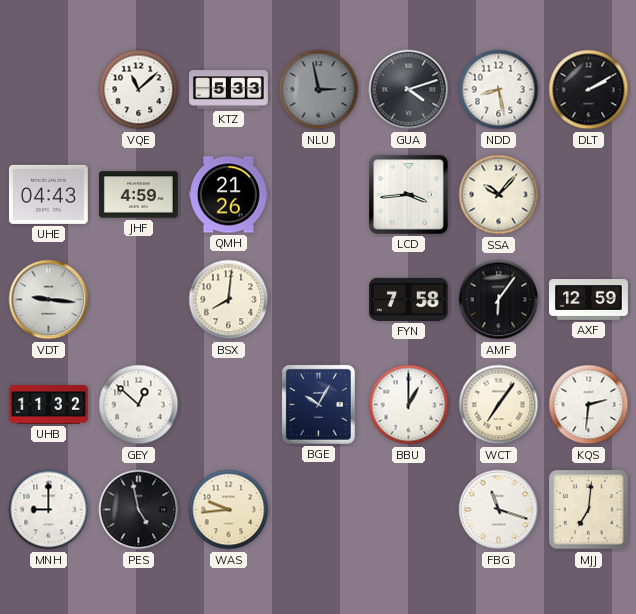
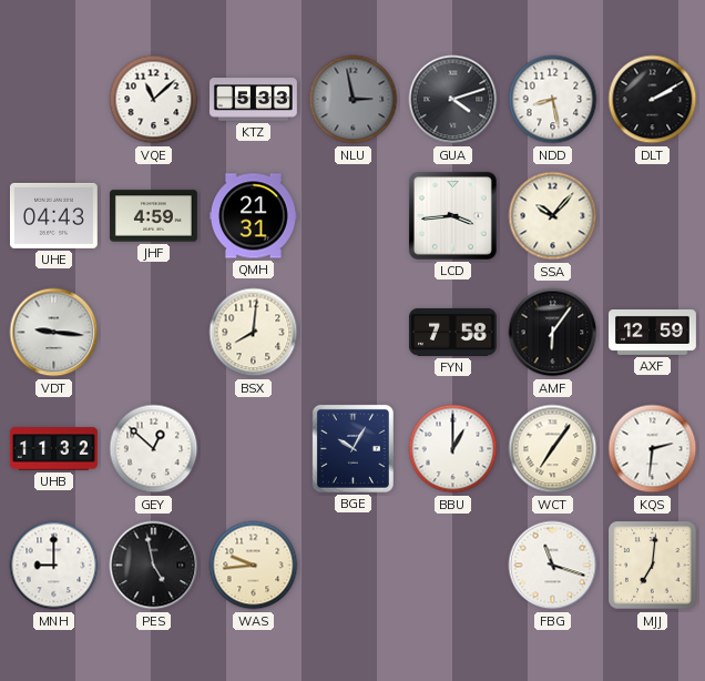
QMH: 21:26 -> 21:31
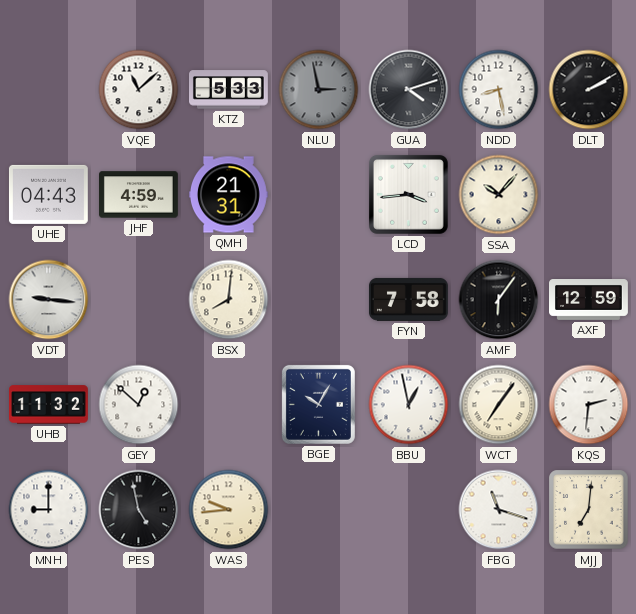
BBU: 1:00 -> 12:58
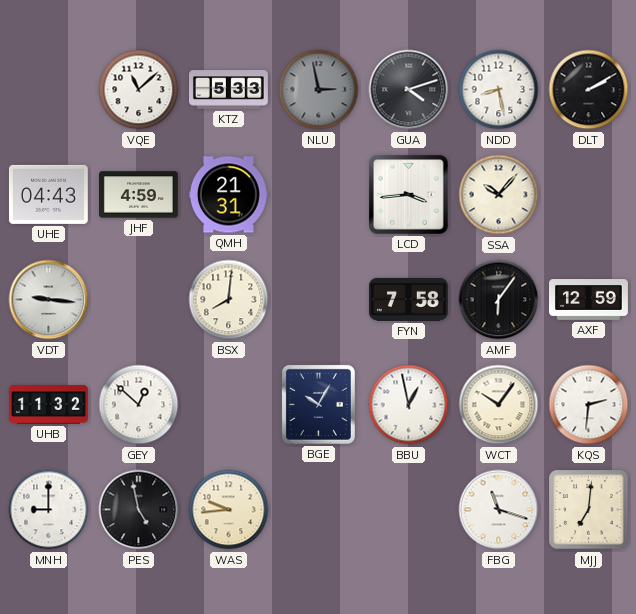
WCT: 7:06 -> 10:06
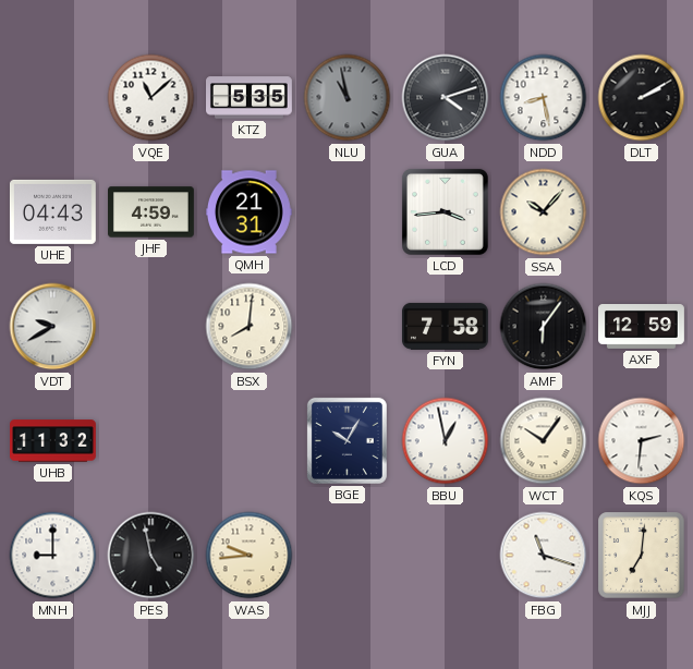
KTZ: 5:33 -> 5:35
NLU: 2:58 -> 10:58
VDT: 9:16 -> 9:40
GEY: 12:52 -> none
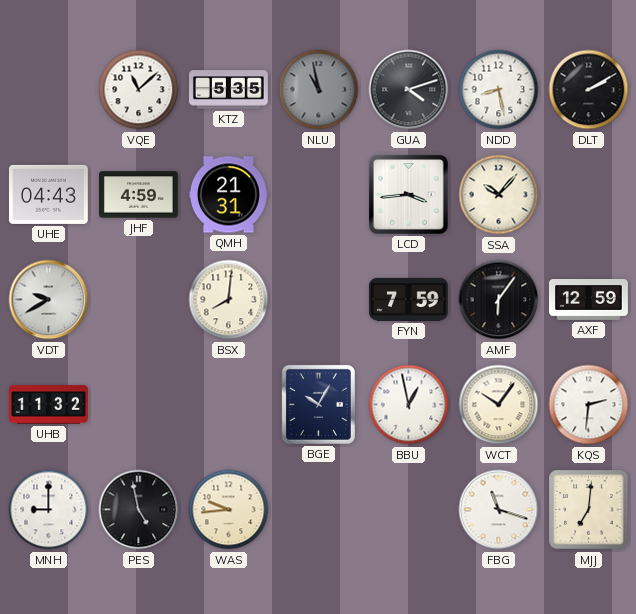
FYN: 7:58 -> 7:59
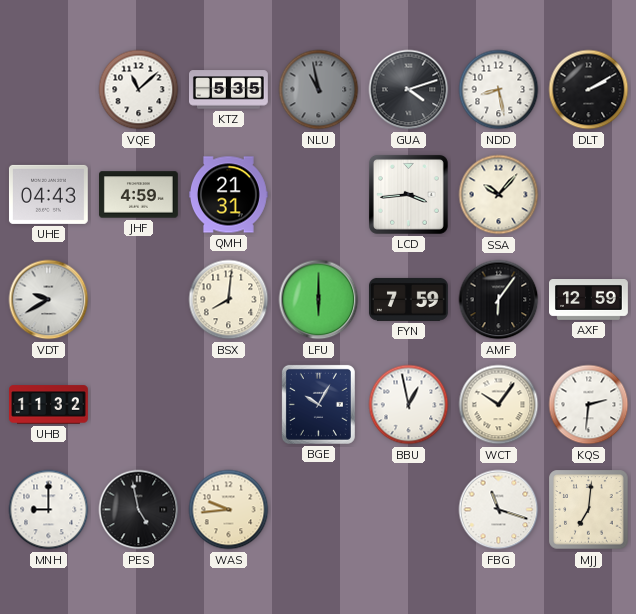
LFU: none -> 6:00
